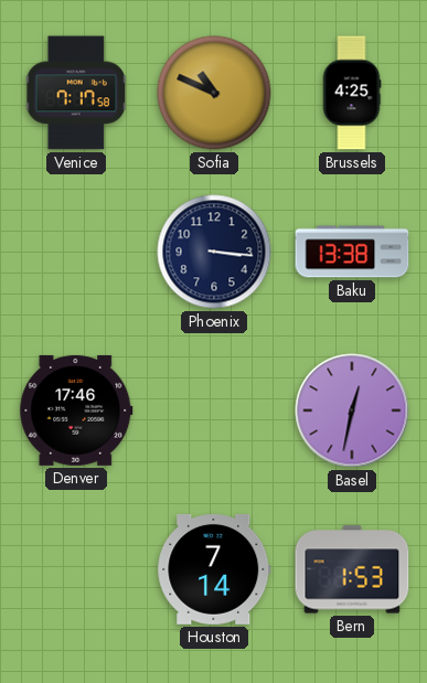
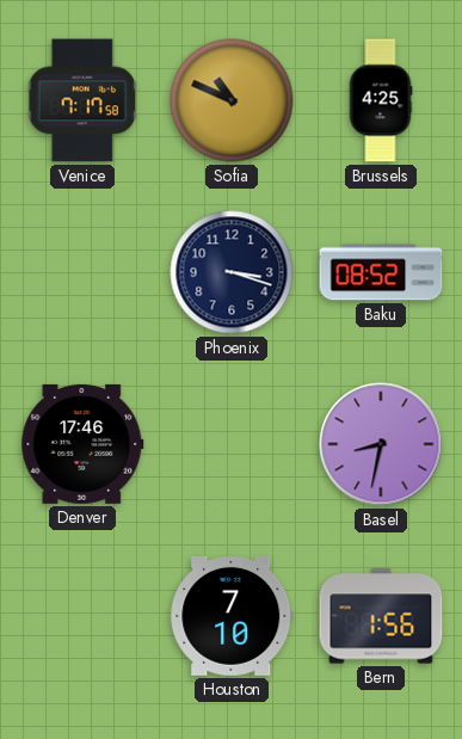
Phoenix: 3:16 -> 3:18
Baku: 13:38 -> 08:52
Basel: 12:32 -> 8:32
Houston: 7:14 -> 7:10
Bern: 1:53 -> 1:56
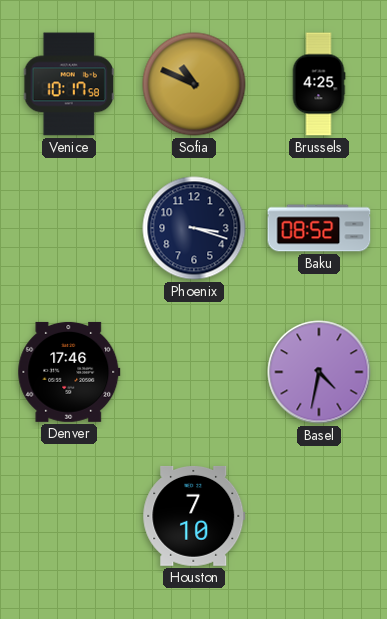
Venice: 7:17 -> 10:17
Basel: 8:32 -> 4:32
Bern: 1:56 -> none
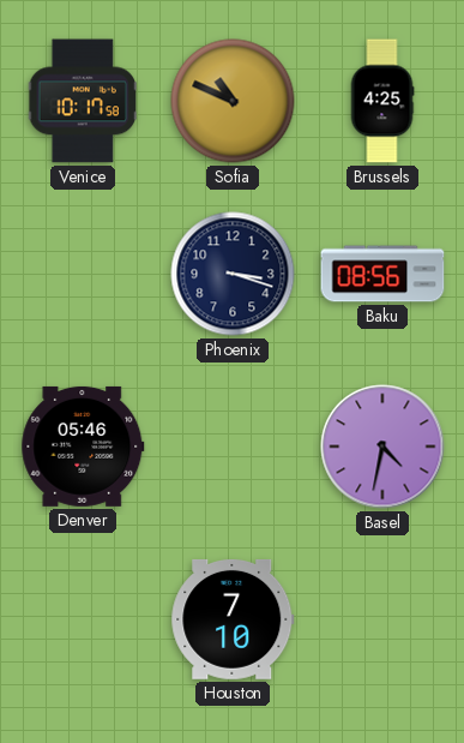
Baku: 08:52 -> 08:56
Denver: 17:46 -> 05:46
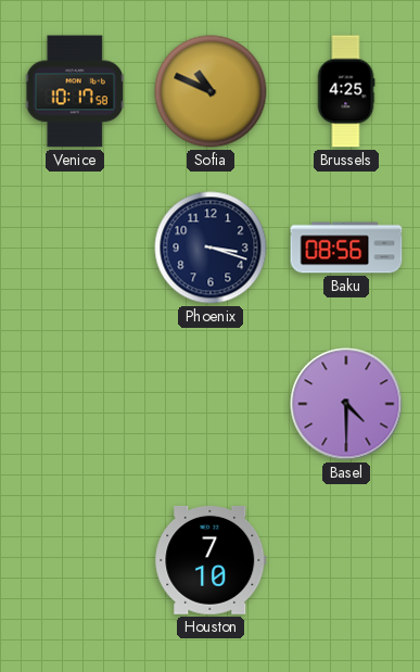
Denver: 05:46 -> none
Basel: 4:32 -> 4:30
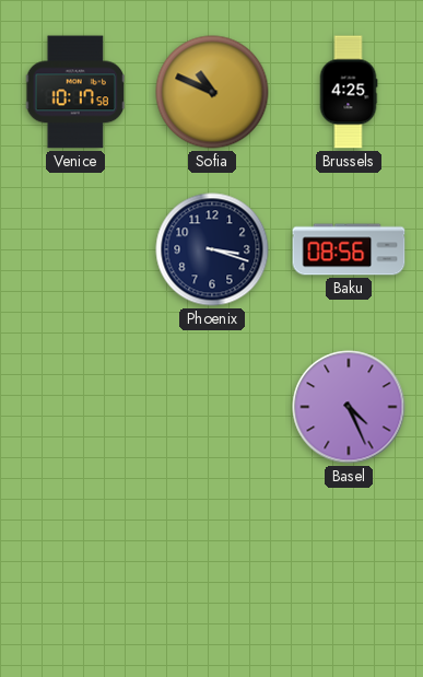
Basel: 4:30 -> 4:26
Houston: 7:10 -> none
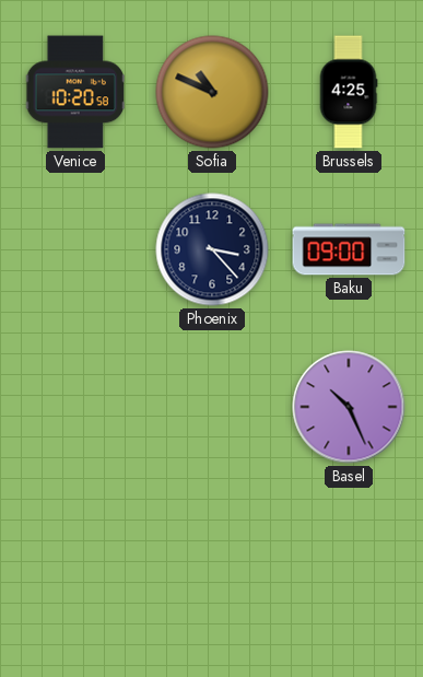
Venice: 10:17 -> 10:20
Phoenix: 3:18 -> 3:23
Baku: 08:56 -> 09:00
Basel: 4:26 -> 10:26
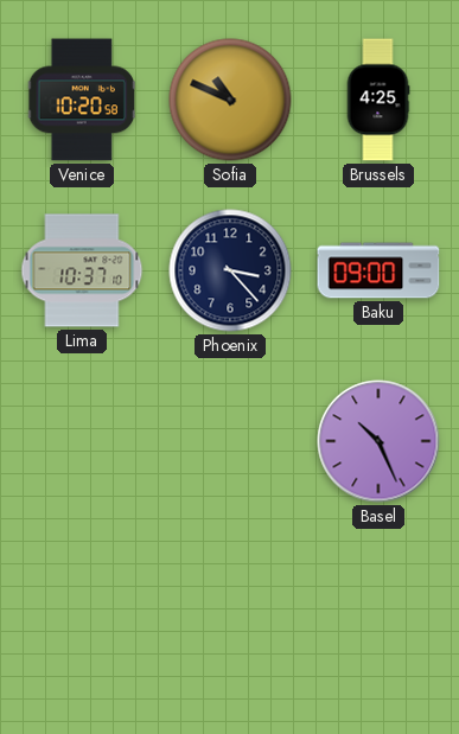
Lima: none -> 10:37
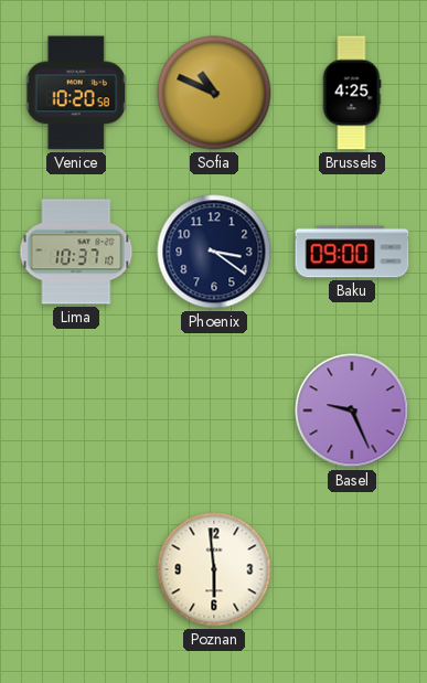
Phoenix: 3:23 -> 3:21
Basel: 10:26 -> 9:26
Poznan: none -> 5:59
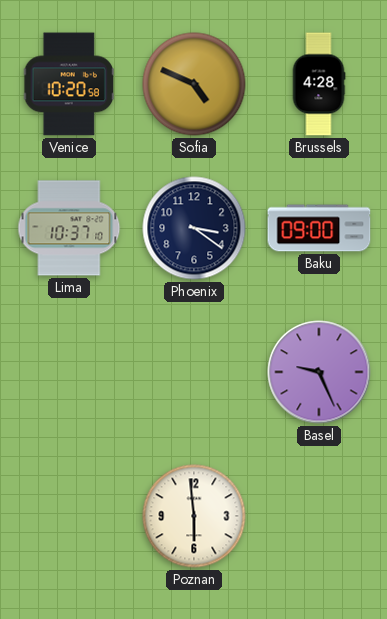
Sofia: 10:49 -> 4:49
Brussels: 4:25 -> 4:28
